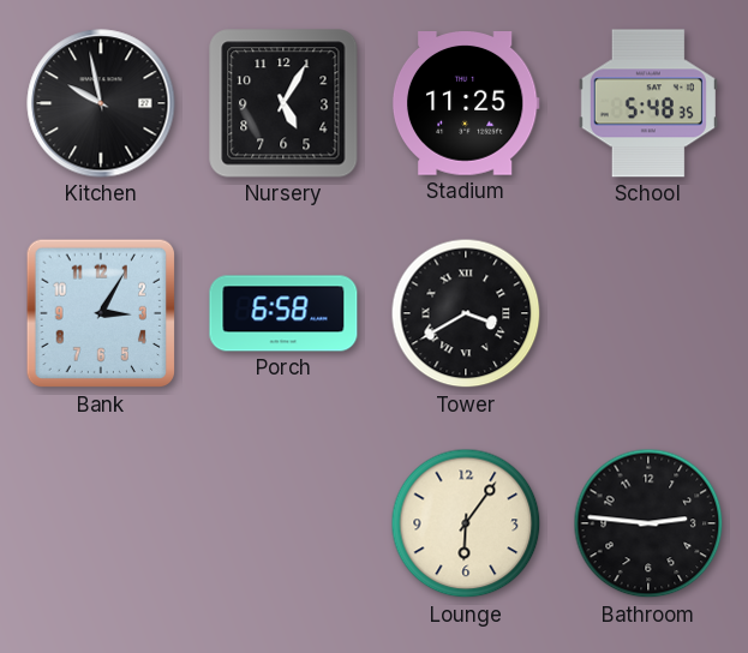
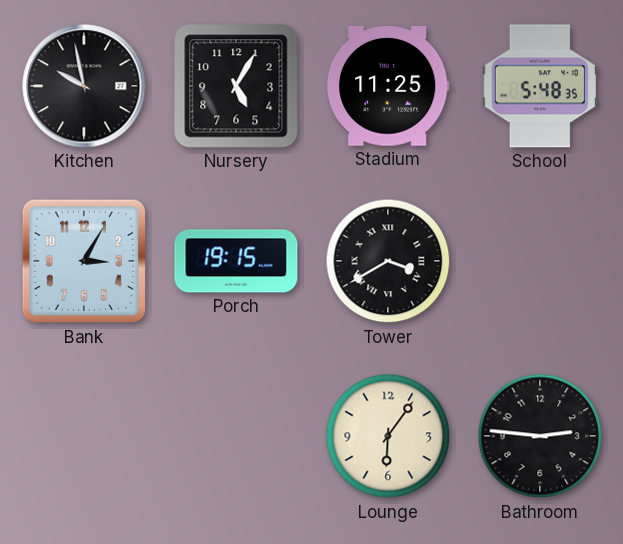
Porch: 6:58 -> 19:15
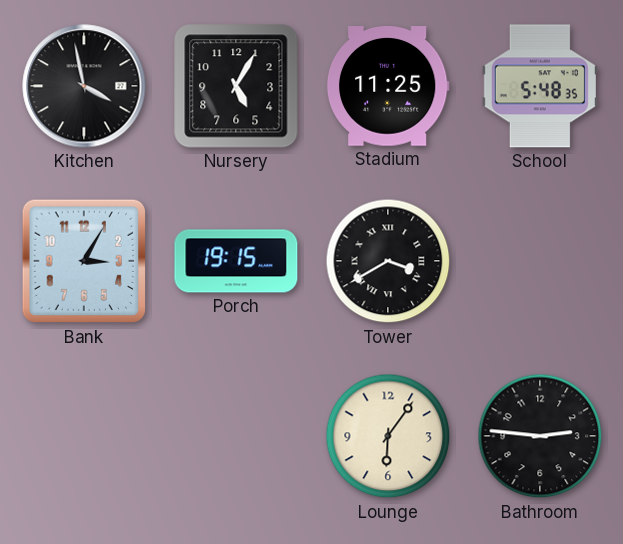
Kitchen: 9:58 -> 3:58
